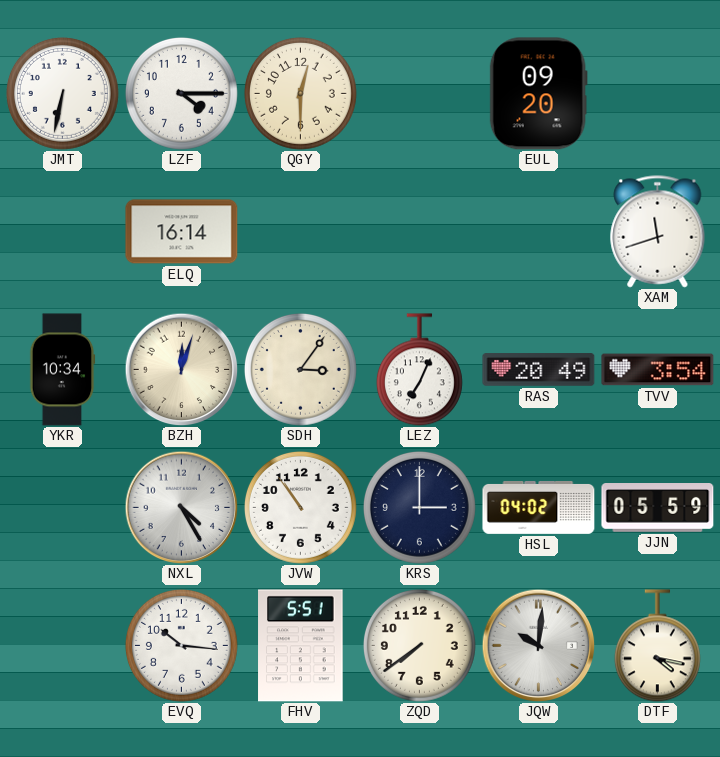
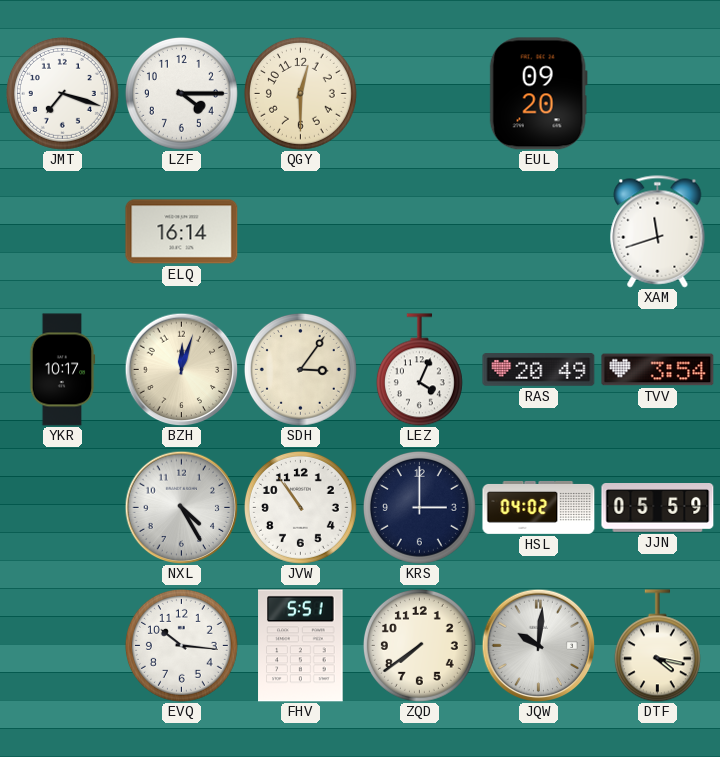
JMT: 6:32 -> 7:18
YKR: 10:34 -> 10:17
LEZ: 7:04 -> 4:04
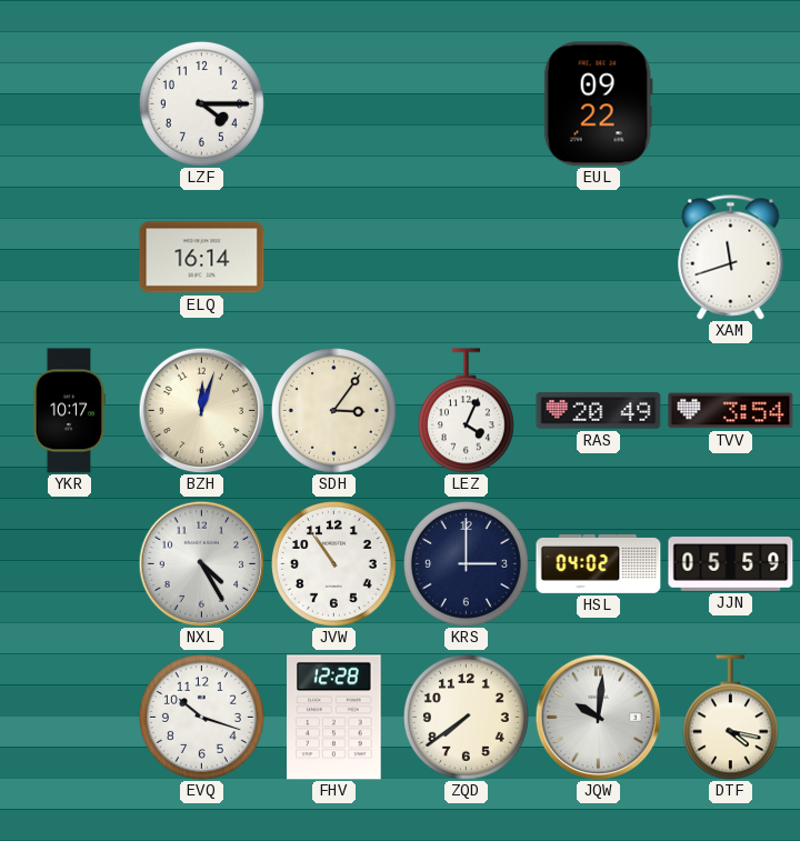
JMT: 7:18 -> none
QGY: 12:30 -> none
EUL: 09:20 -> 09:22
EVQ: 10:16 -> 10:18
FHV: 5:51 -> 12:28
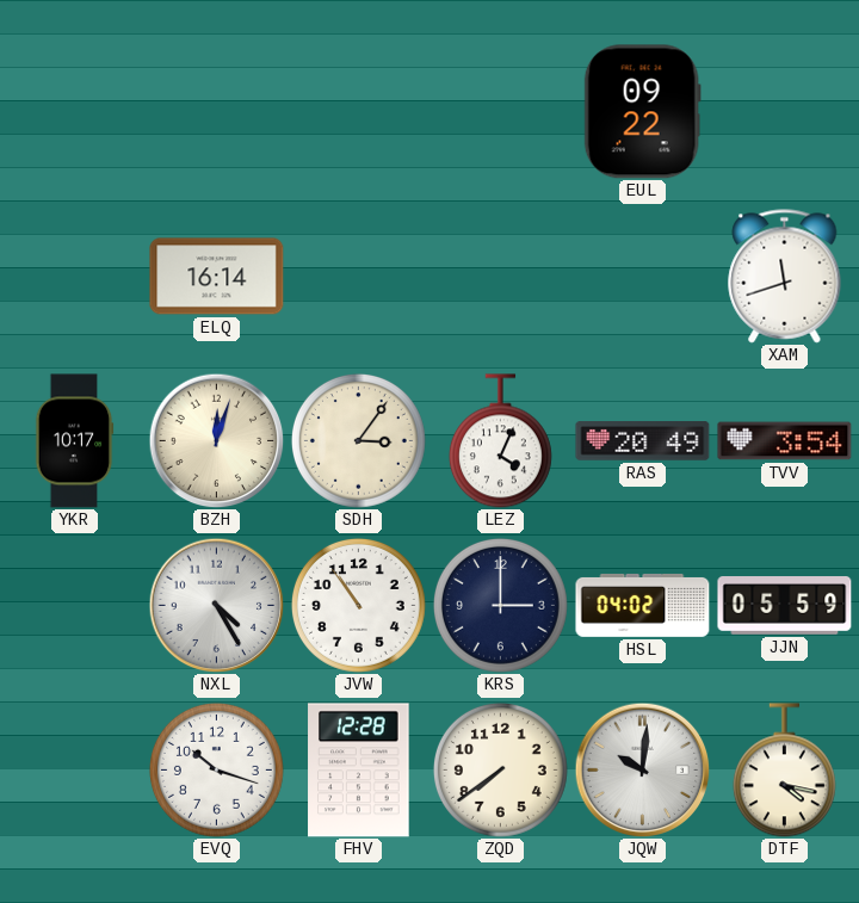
LZF: 4:15 -> none
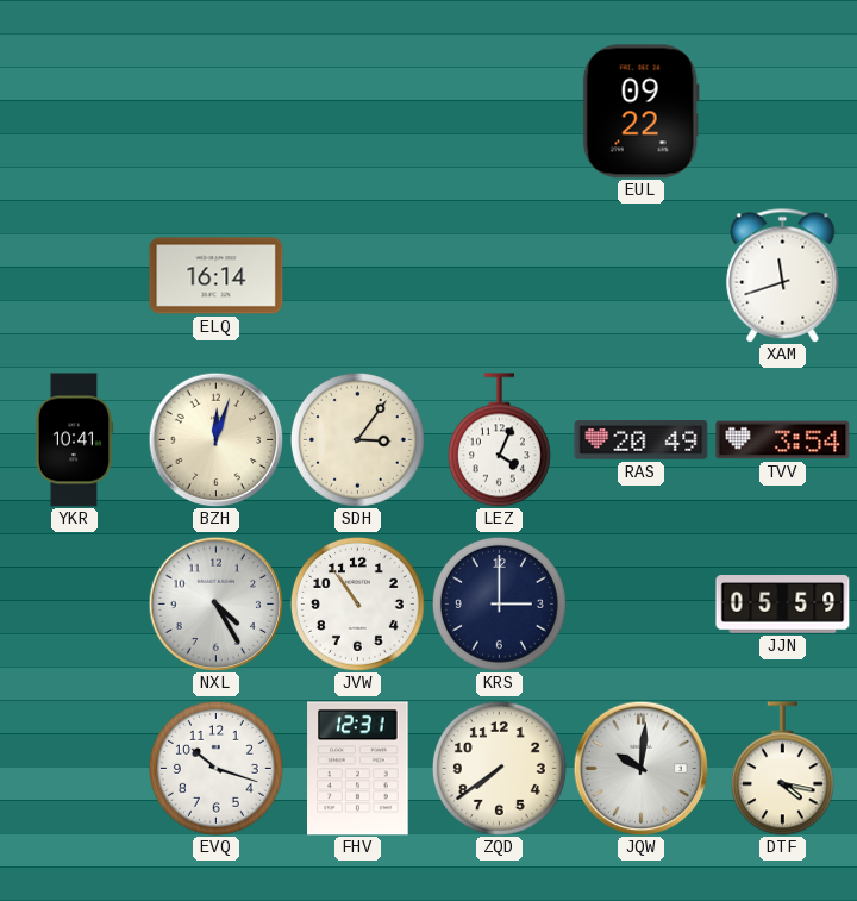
YKR: 10:17 -> 10:41
HSL: 04:02 -> none
FHV: 12:28 -> 12:31
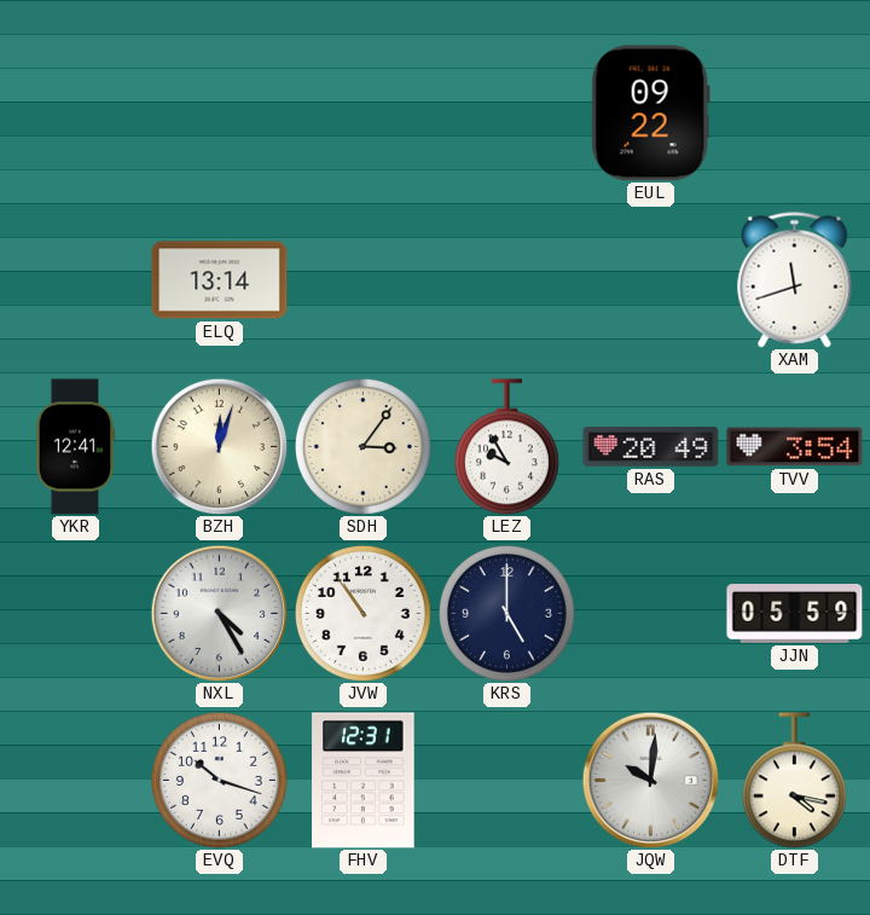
ELQ: 16:14 -> 13:14
YKR: 10:41 -> 12:41
LEZ: 4:04 -> 9:55
KRS: 3:00 -> 5:00
ZQD: 7:39 -> none
